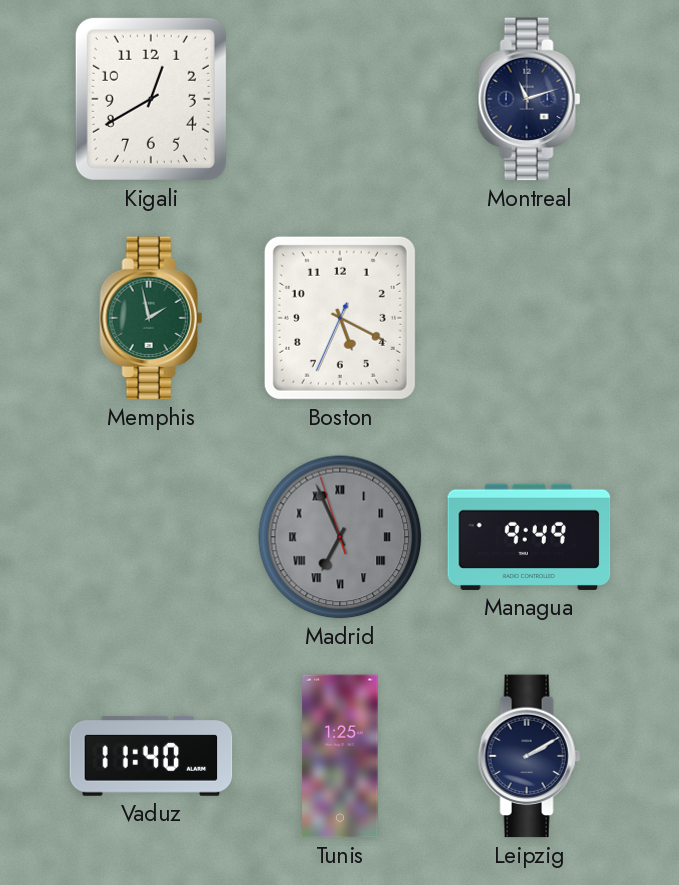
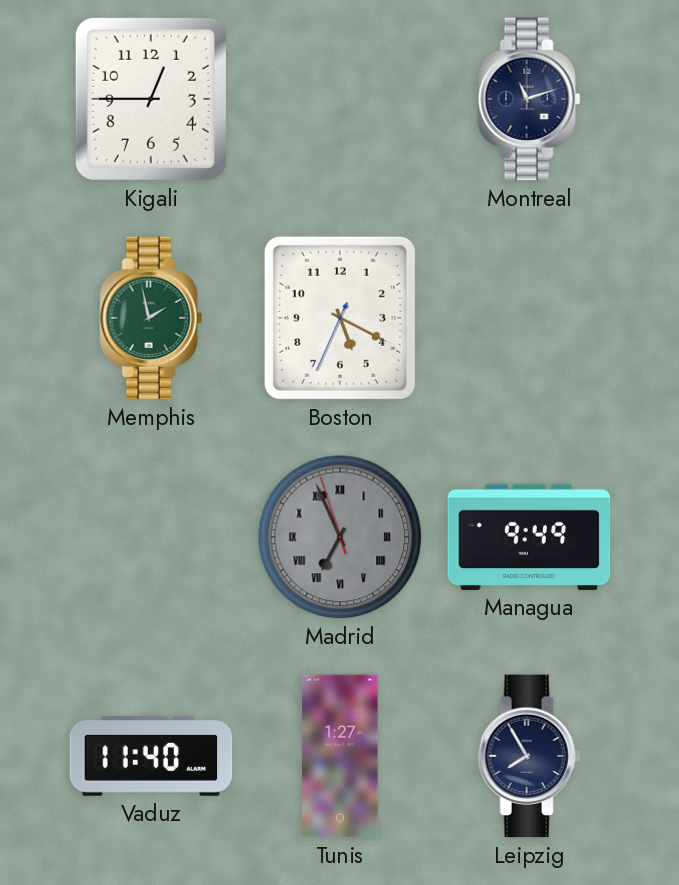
Kigali: 12:40 -> 12:45
Tunis: 1:25 -> 1:27
Leipzig: 2:10 -> 7:55
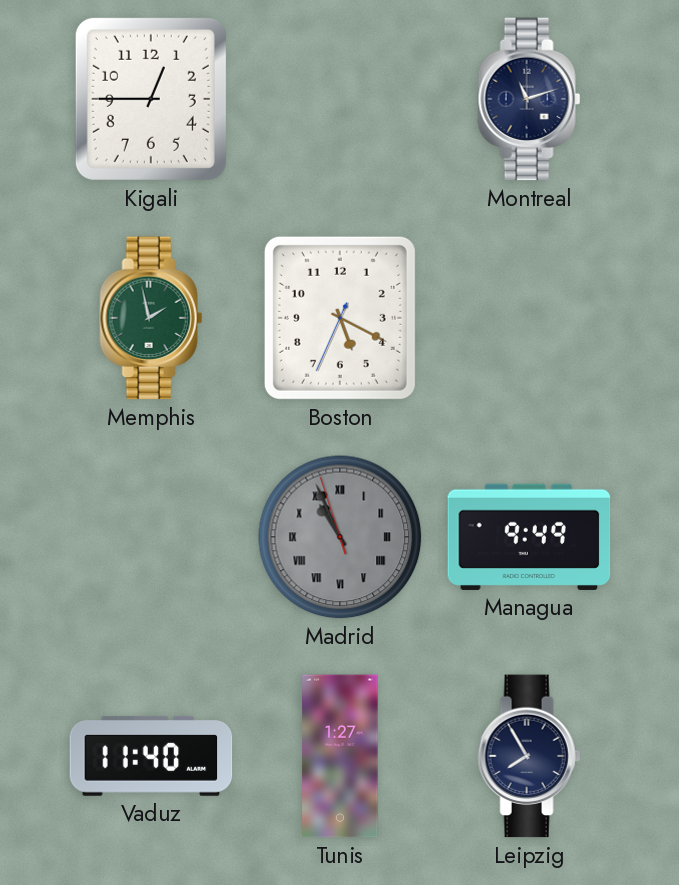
Madrid: 6:55 -> 10:55
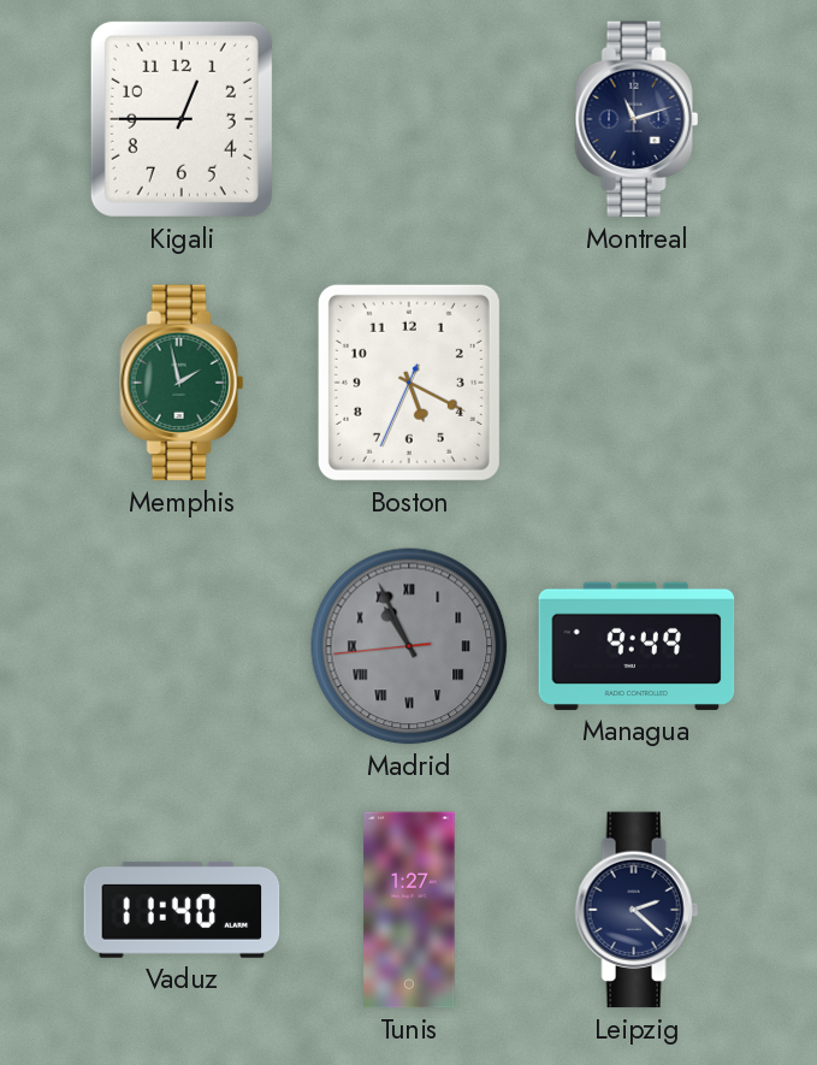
Madrid: 10:55:57 -> 10:55:44
Leipzig: 7:55 -> 2:22
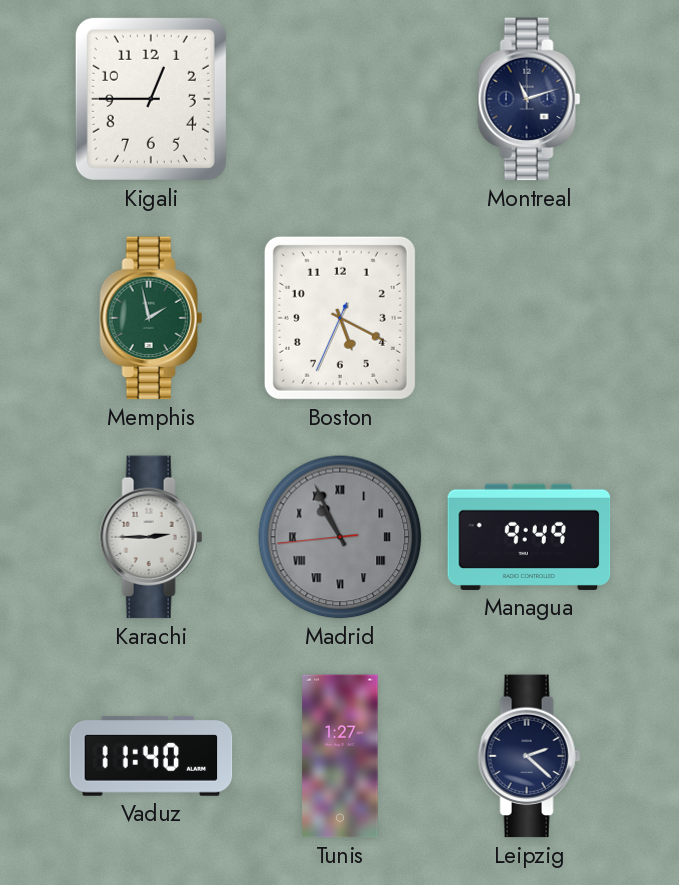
Karachi: none -> 2:45
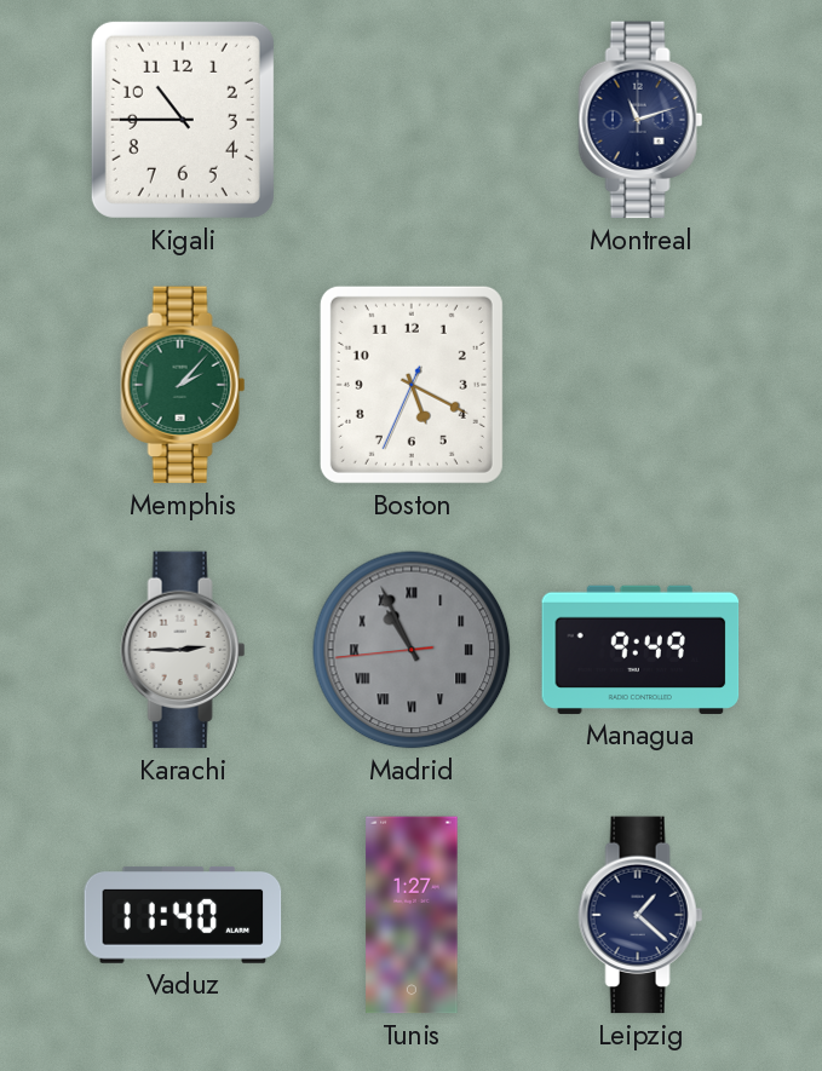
Kigali: 12:45 -> 10:45
Memphis: 1:58 -> 2:07
Leipzig: 2:22 -> 1:22
